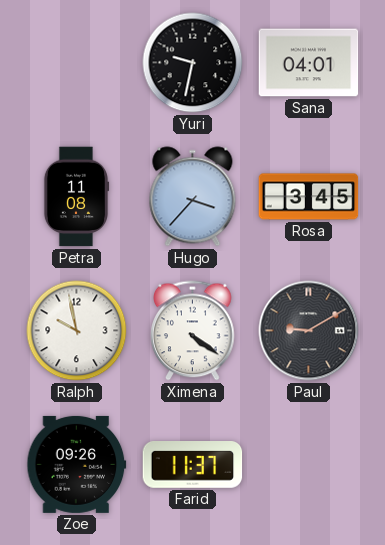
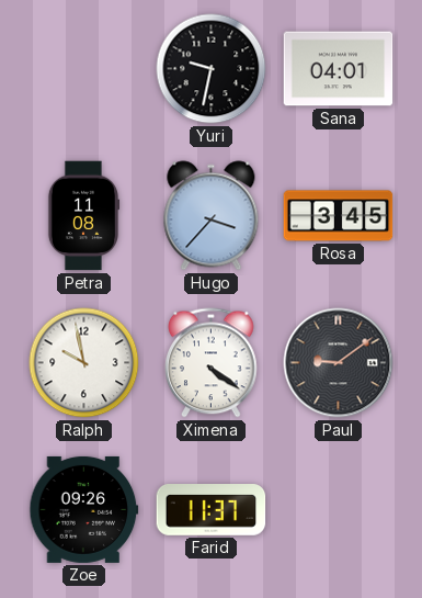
Paul: 9:10 -> 9:09
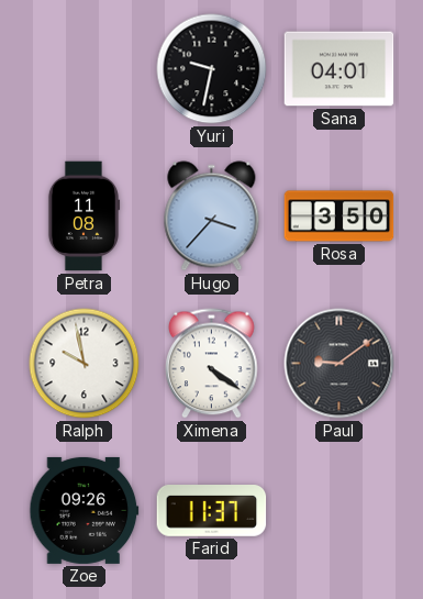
Rosa: 3:45 -> 3:50
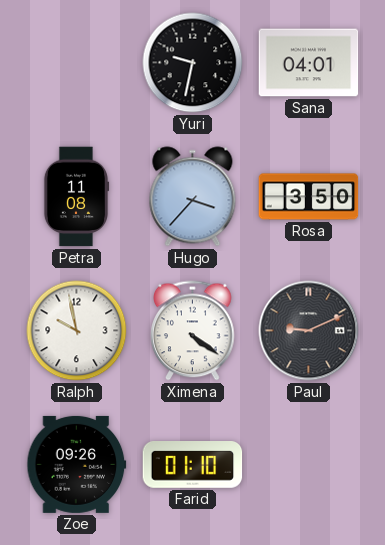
Paul: 9:09 -> 9:11
Farid: 11:37 -> 01:10
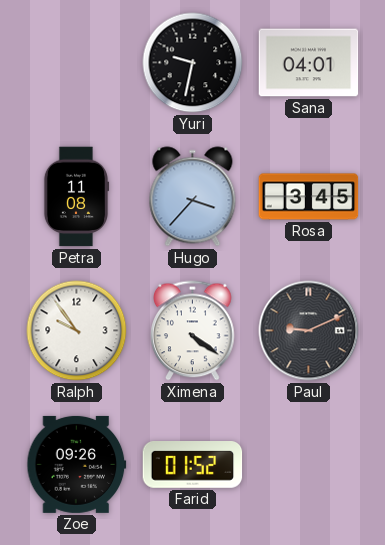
Rosa: 3:50 -> 3:45
Ralph: 9:58 -> 9:54
Farid: 01:10 -> 01:52
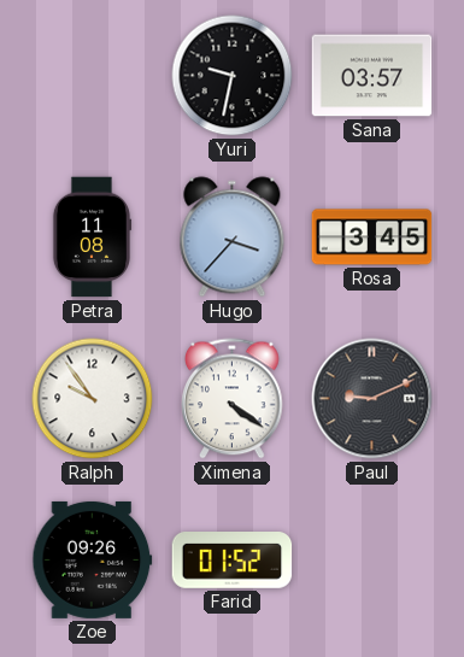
Sana: 04:01 -> 03:57
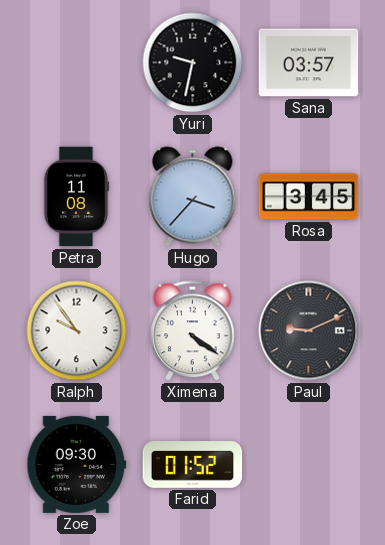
Zoe: 09:26 -> 09:30
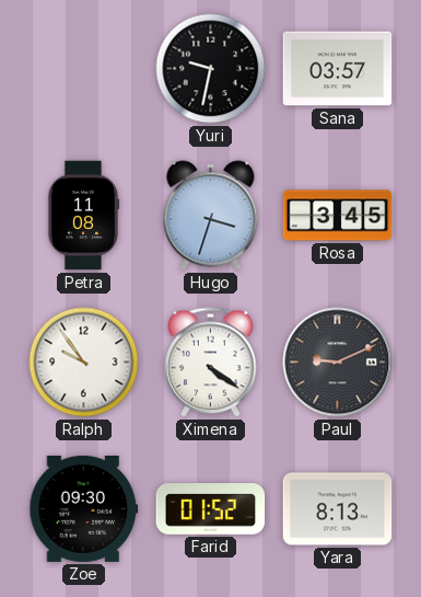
Hugo: 3:37 -> 3:33
Yara: none -> 8:13
